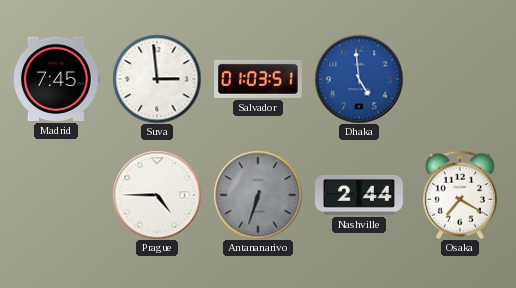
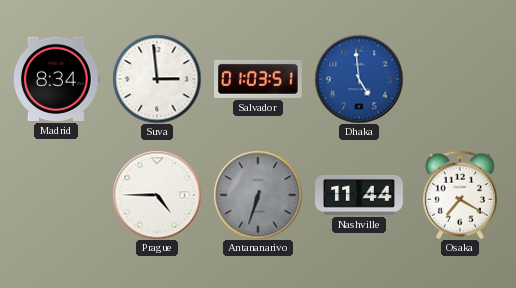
Madrid: 7:45 -> 8:34
Nashville: 2:44 -> 11:44
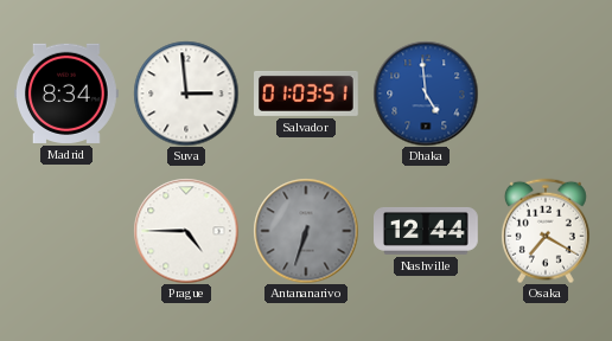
Nashville: 11:44 -> 12:44
